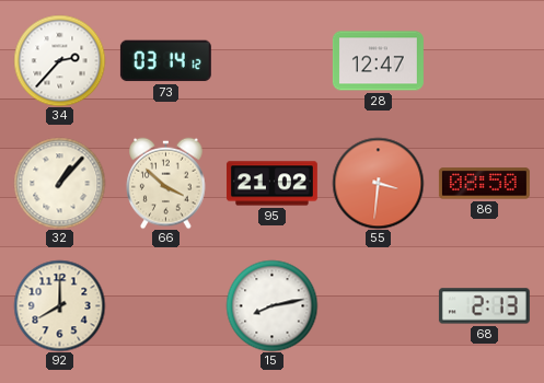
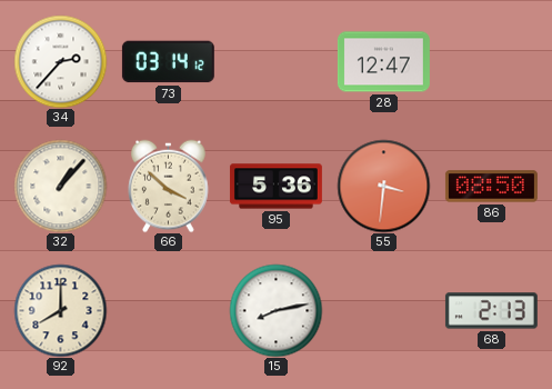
95: 21:02 -> 5:36
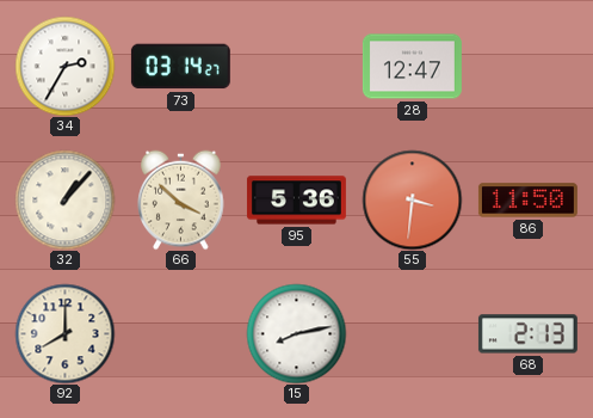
34: 2:37 -> 2:35
73: 03:14:12 -> 03:14:27
86: 08:50 -> 11:50
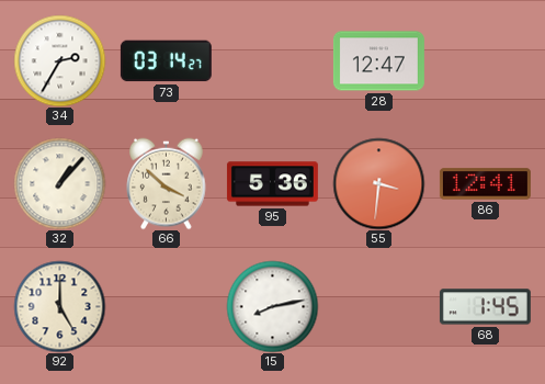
86: 11:50 -> 12:41
92: 8:00 -> 5:00
68: 2:13 -> 1:45
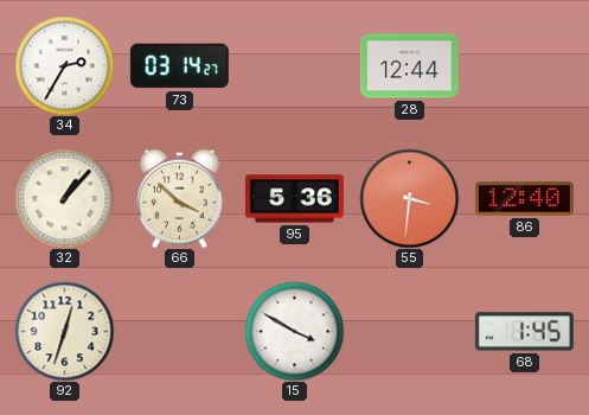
28: 12:47 -> 12:44
86: 12:41 -> 12:40
92: 5:00 -> 12:33
15: 8:13 -> 3:50
